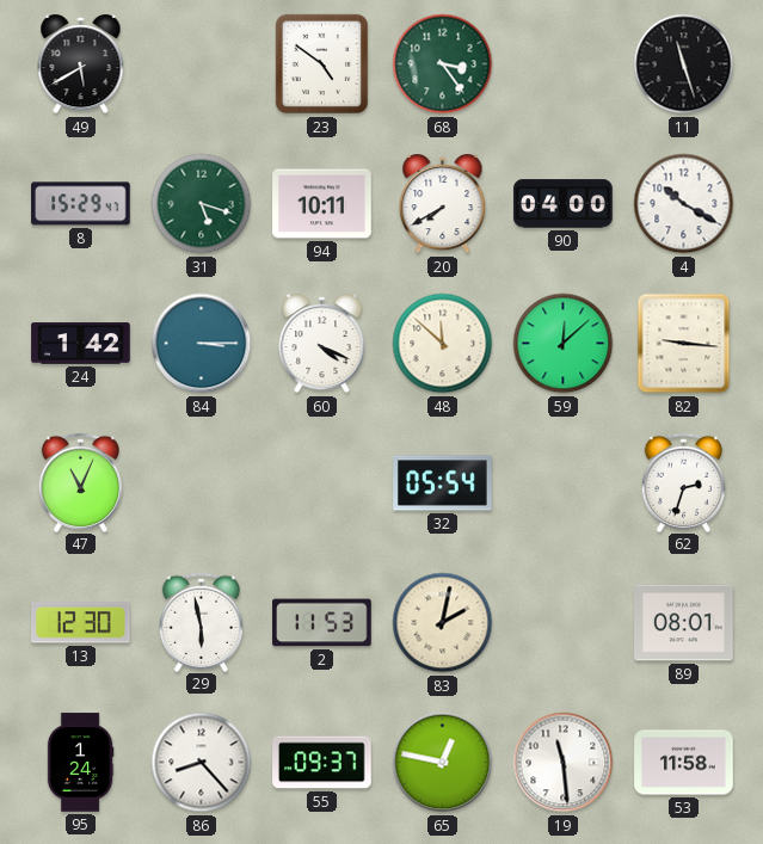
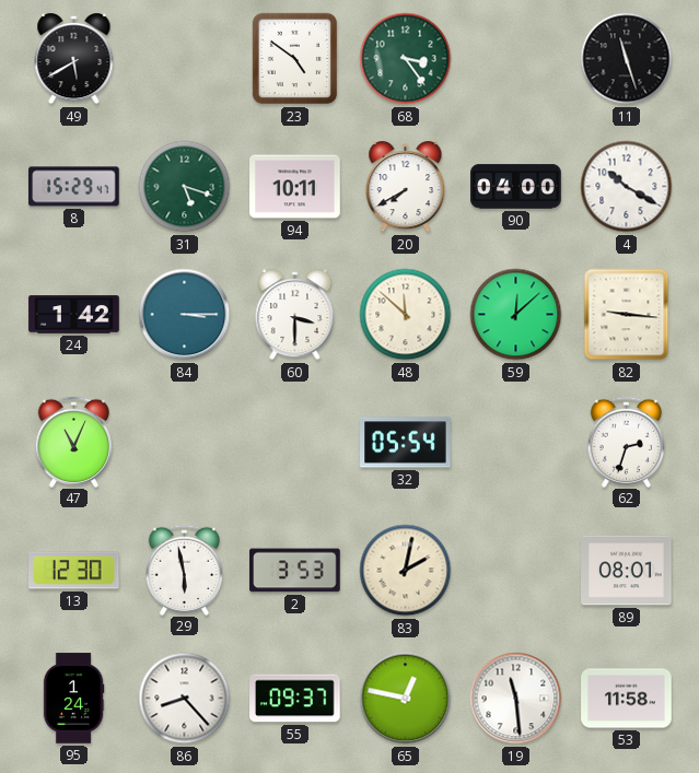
60: 4:19 -> 3:30
2: 11:53 -> 3:53
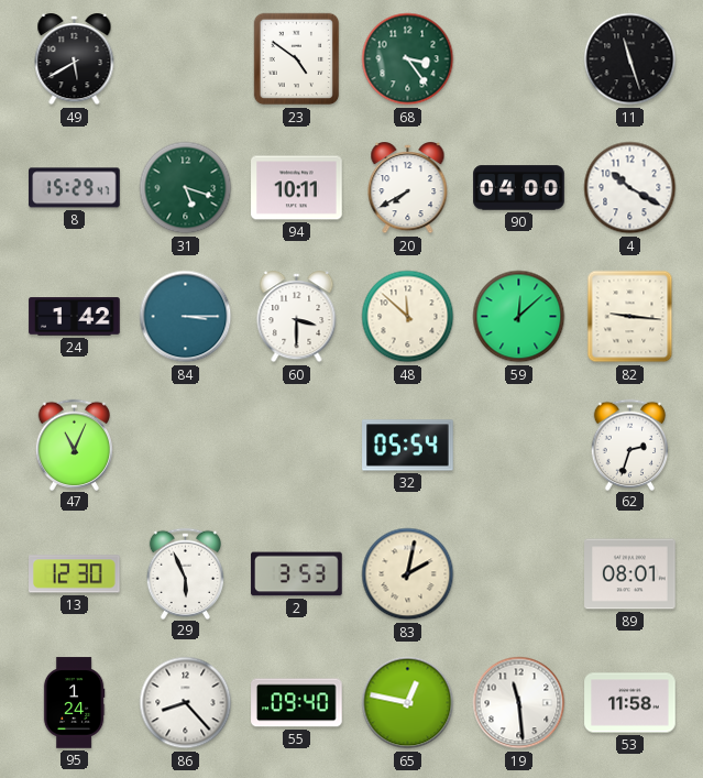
29: 5:58 -> 5:56
55: 09:37 -> 09:40
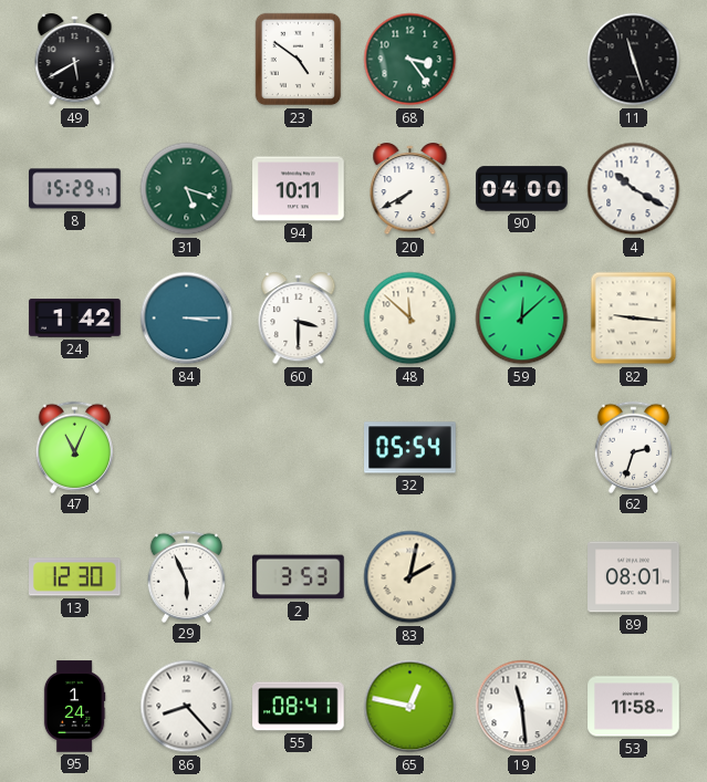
55: 09:40 -> 08:41
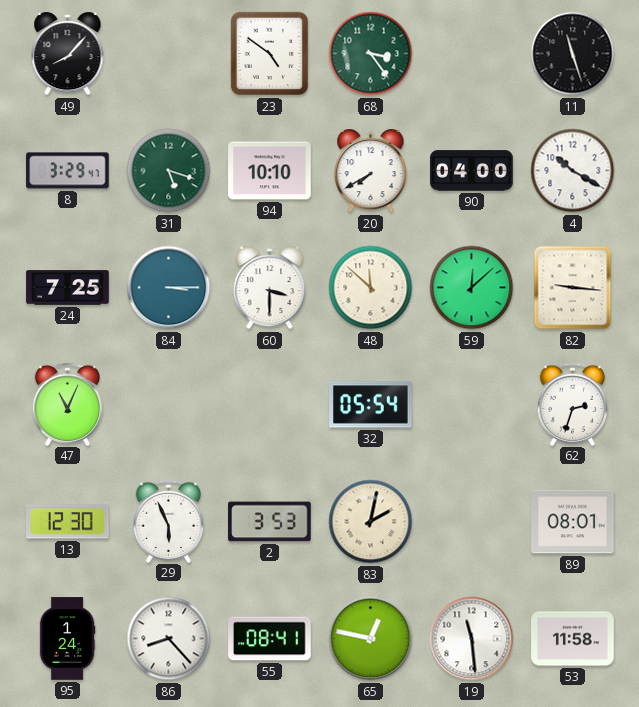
49: 5:40 -> 8:07
8: 15:29 -> 3:29
94: 10:11 -> 10:10
24: 1:42 -> 7:25
